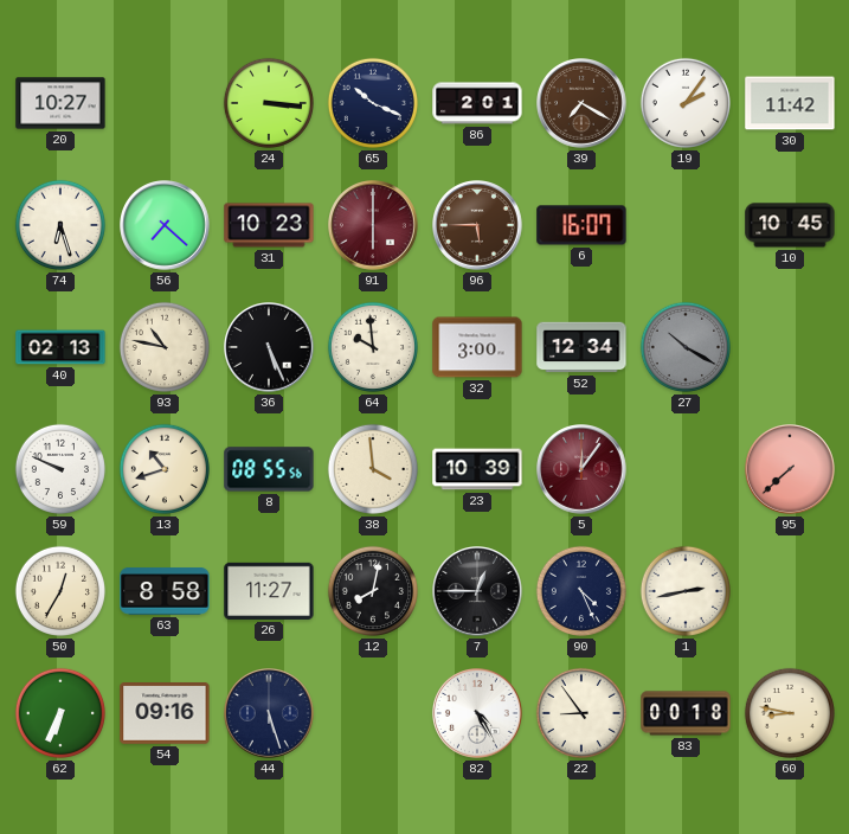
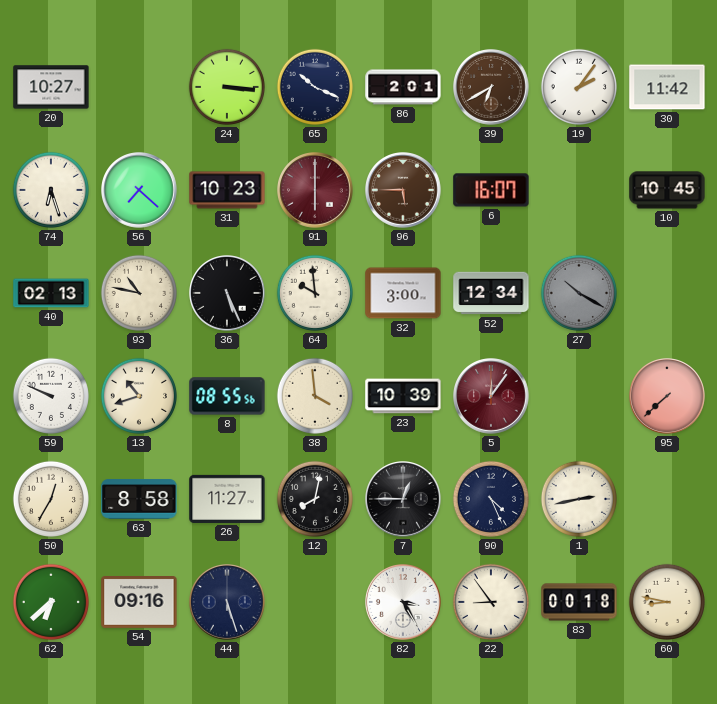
39: 7:20 -> 6:40
62: 6:34 -> 6:38
82: 4:25 -> 3:25
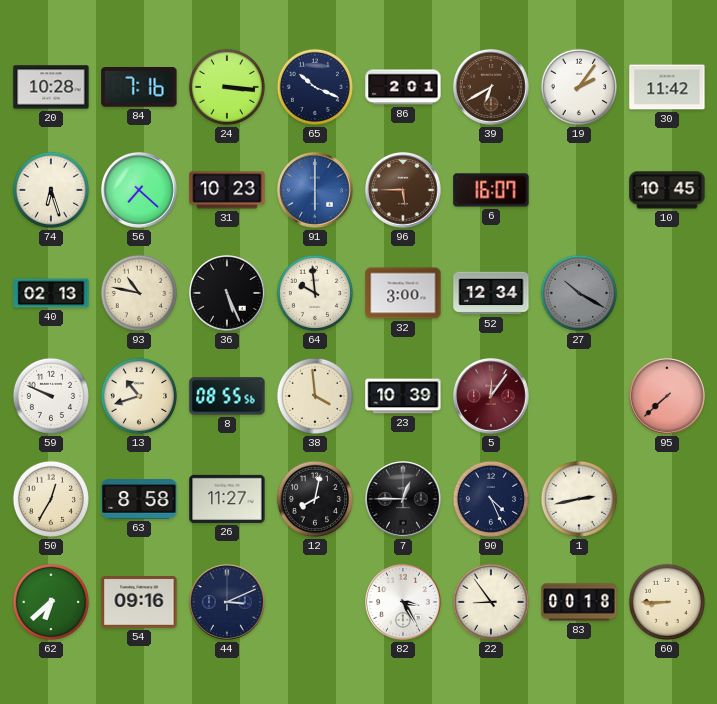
20: 10:27 -> 10:28
84: none -> 7:16
91 dial: burgundy -> blue
44: 5:27 -> 3:11
60: 8:47 -> 8:45
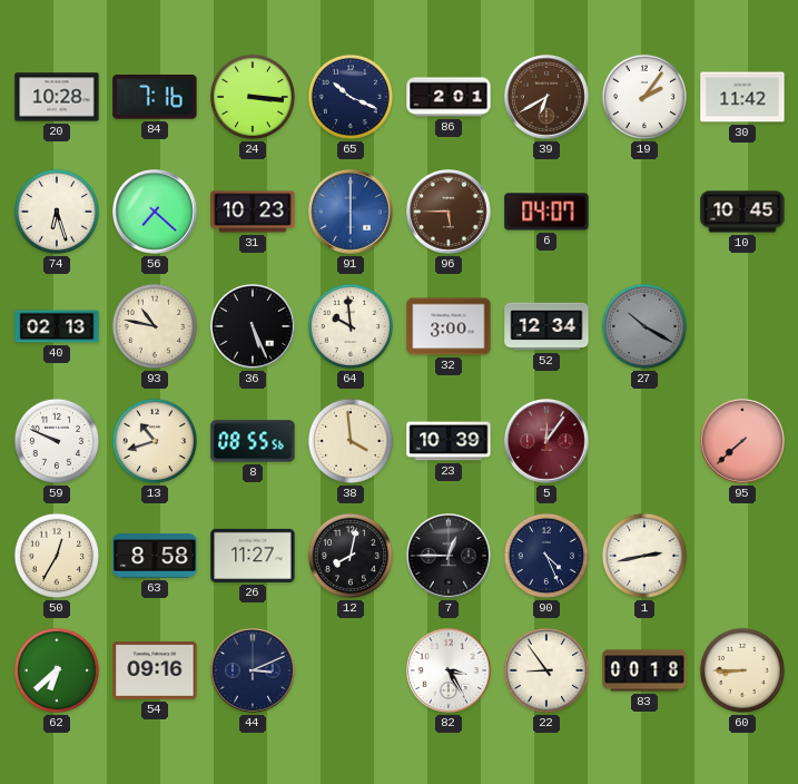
6: 16:07 -> 04:07
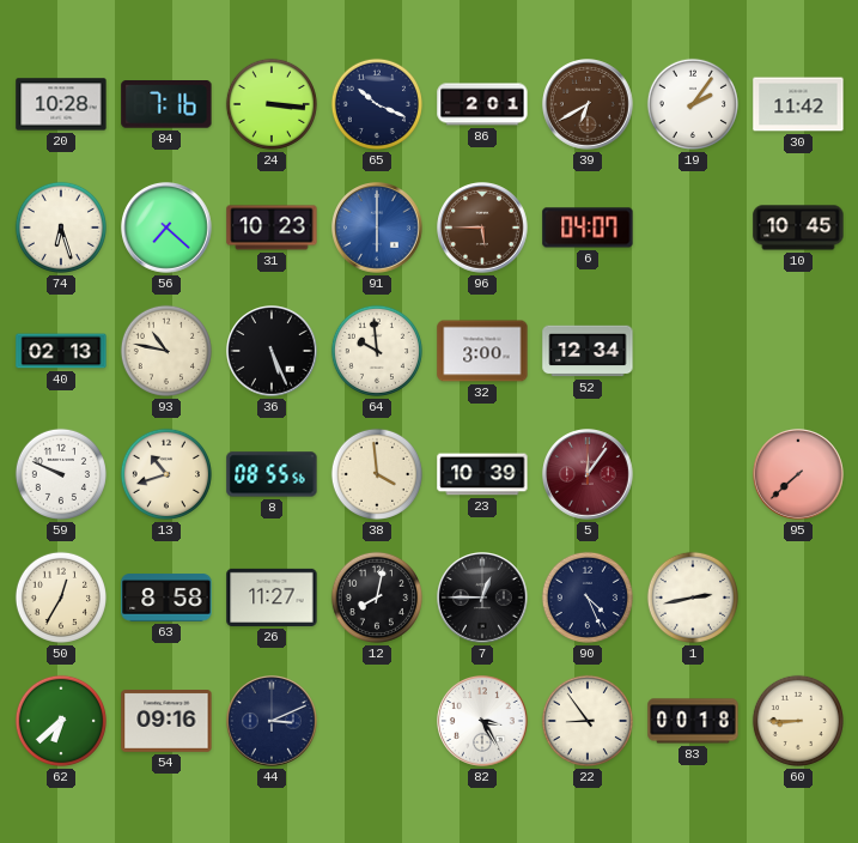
27: 10:20 -> none
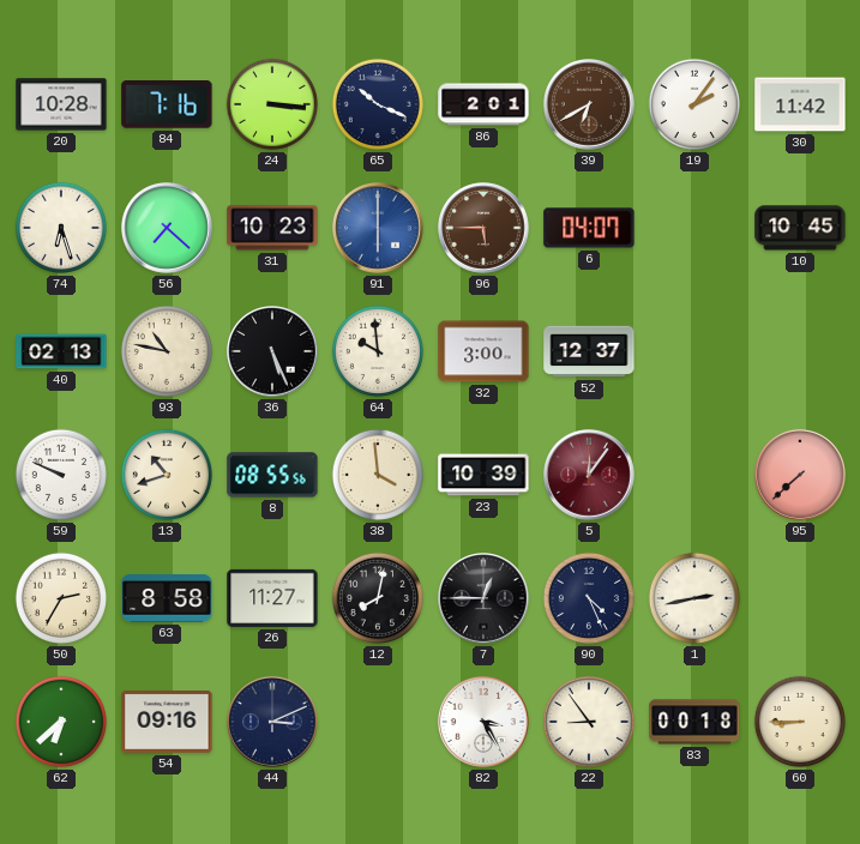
52: 12:34 -> 12:37
50: 12:35 -> 2:35
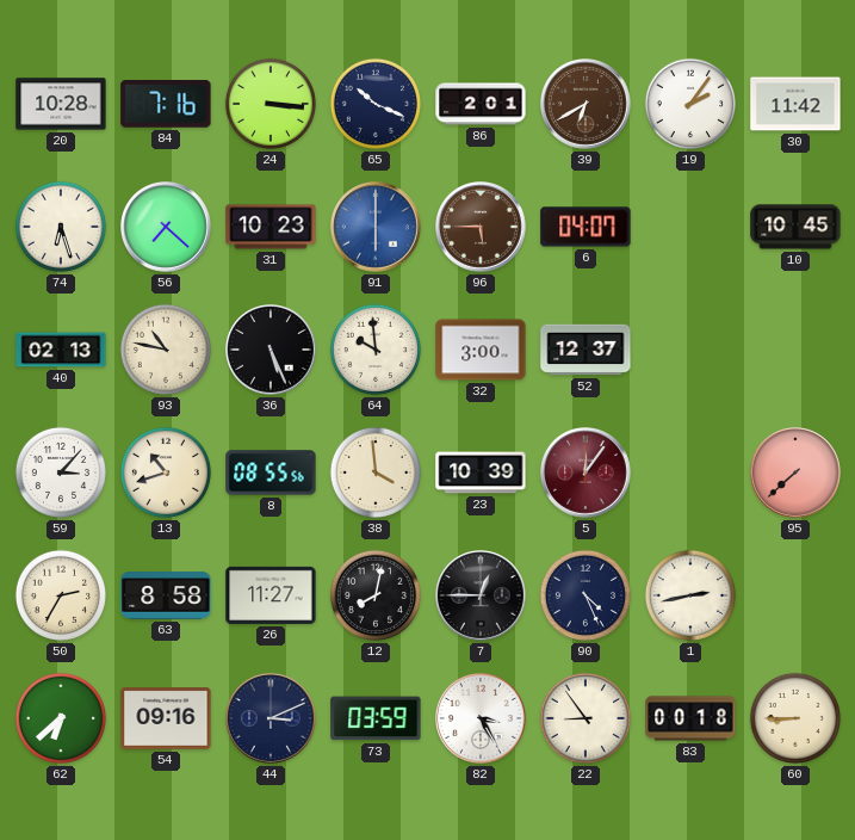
59: 9:49 -> 3:07
73: none -> 03:59
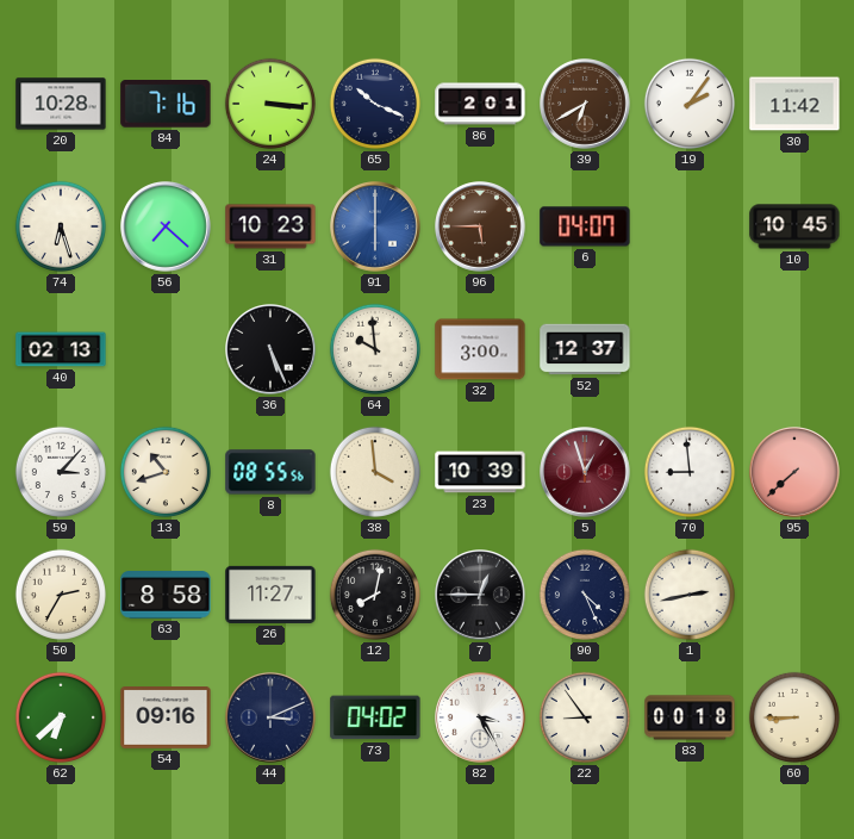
93: 10:47 -> none
5: 12:06 -> 12:57
70: none -> 8:59
73: 03:59 -> 04:02
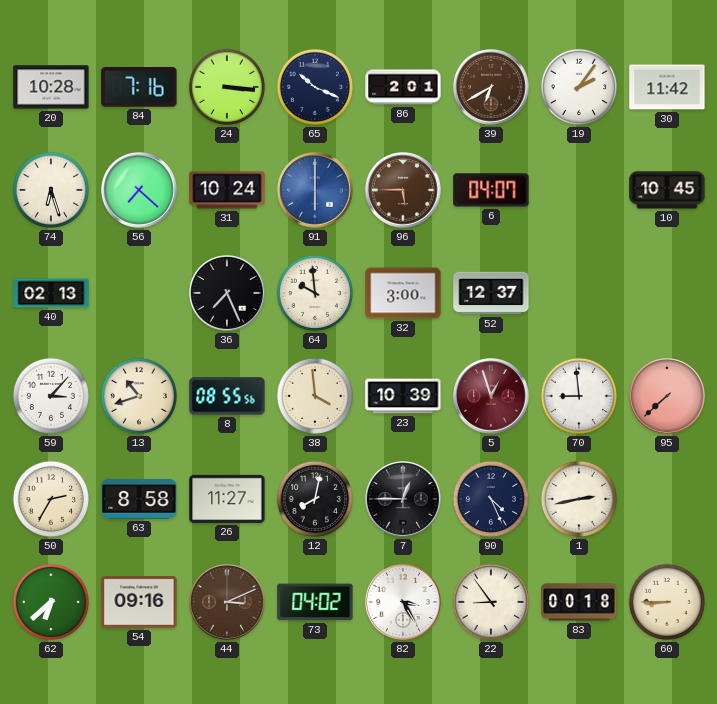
31: 10:23 -> 10:24
36: 5:26 -> 7:26
44 dial: navy -> brown
